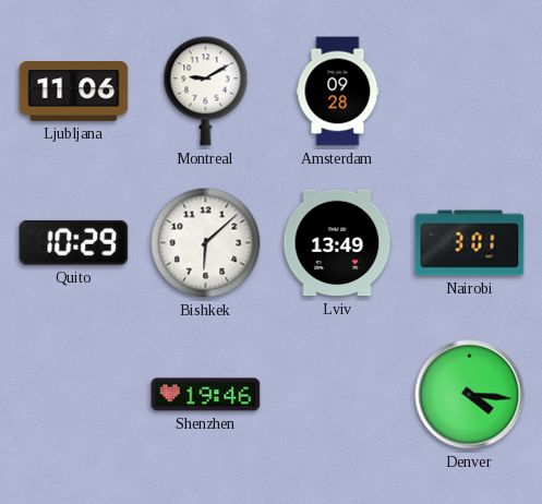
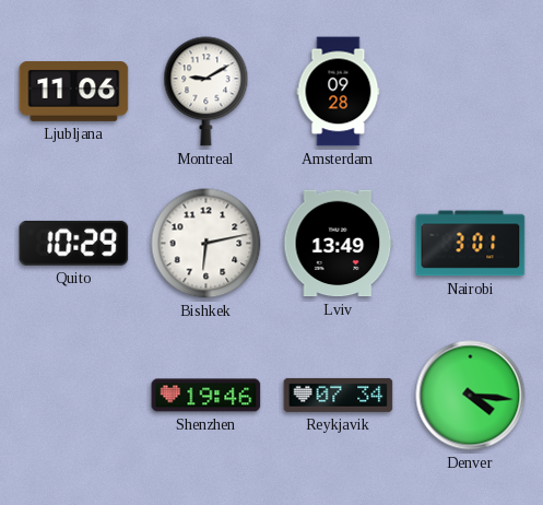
Bishkek: 6:08 -> 6:13
Reykjavik: none -> 07:34
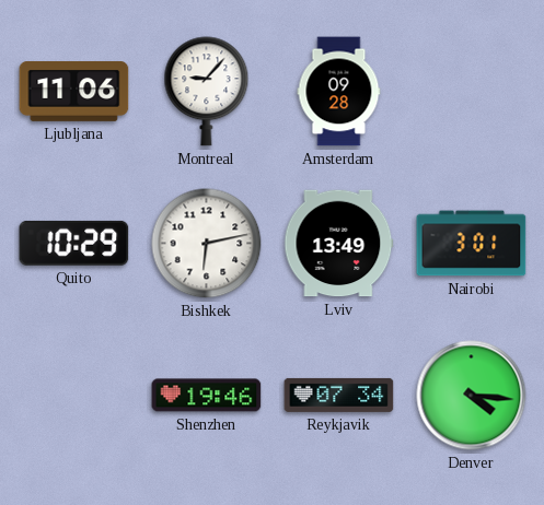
Montreal: 9:10 -> 9:07
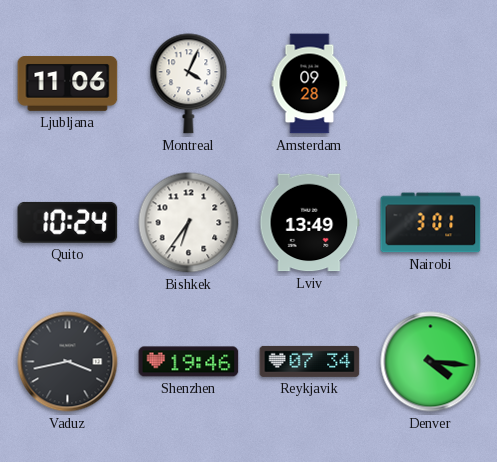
Montreal: 9:07 -> 4:04
Quito: 10:29 -> 10:24
Bishkek: 6:13 -> 6:36
Vaduz: none -> 3:43
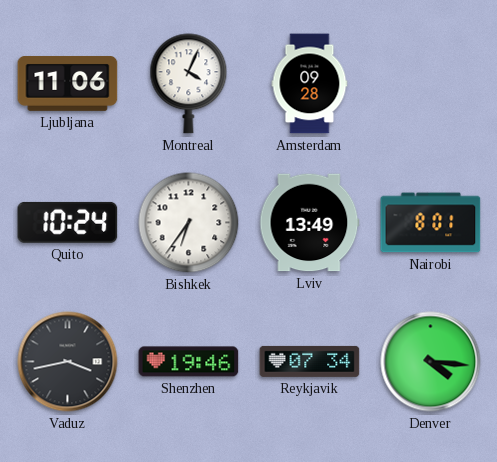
Nairobi: 3:01 -> 8:01
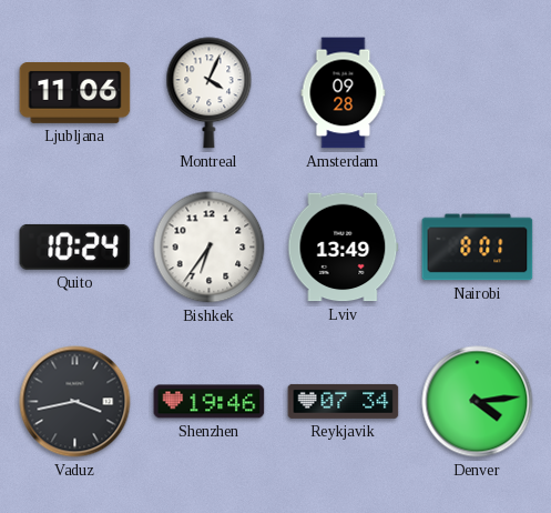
Denver: 4:16 -> 4:14
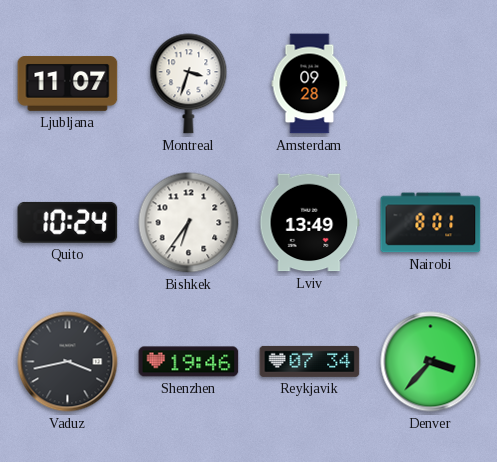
Ljubljana: 11:06 -> 11:07
Montreal: 4:04 -> 3:33
Denver: 4:14 -> 3:37
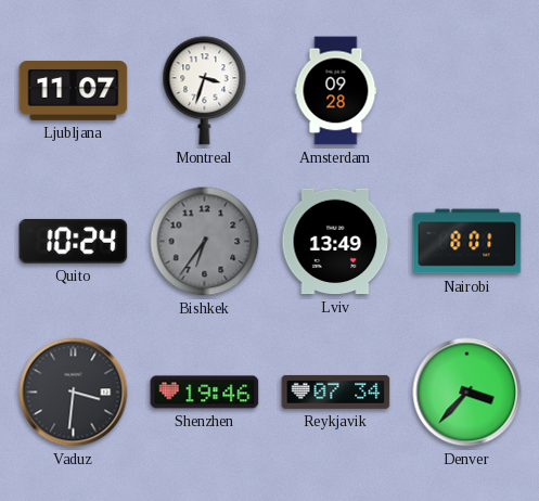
Bishkek dial: white -> grey
Vaduz: 3:43 -> 3:31
